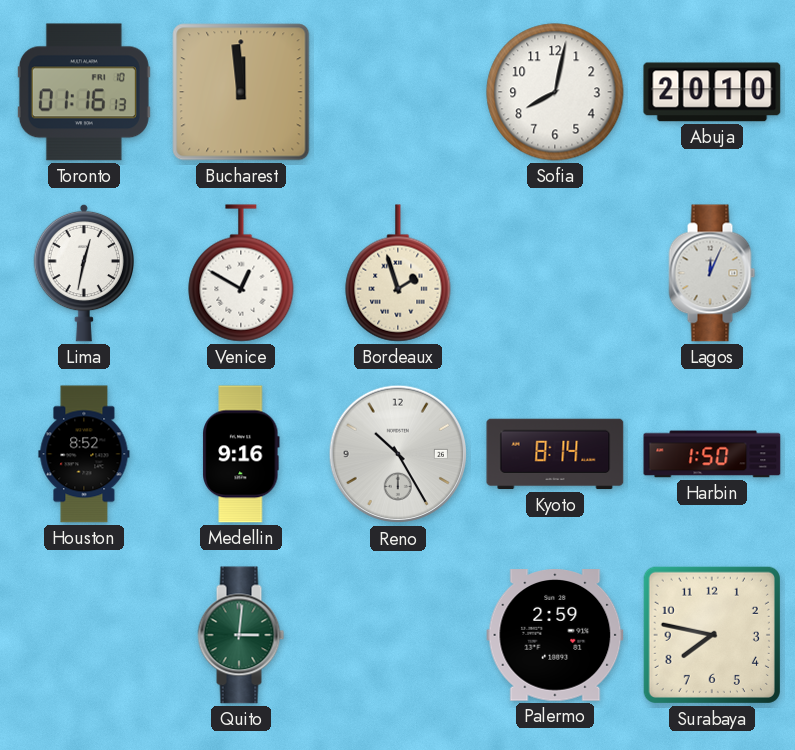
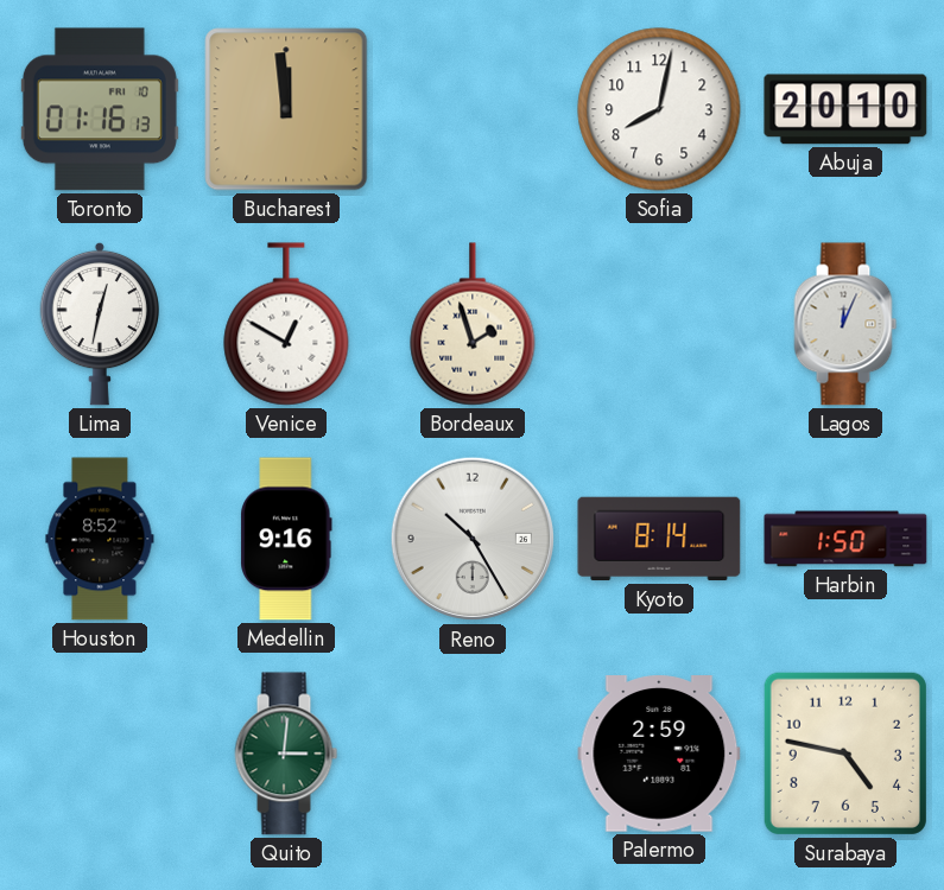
Surabaya: 7:47 -> 4:47
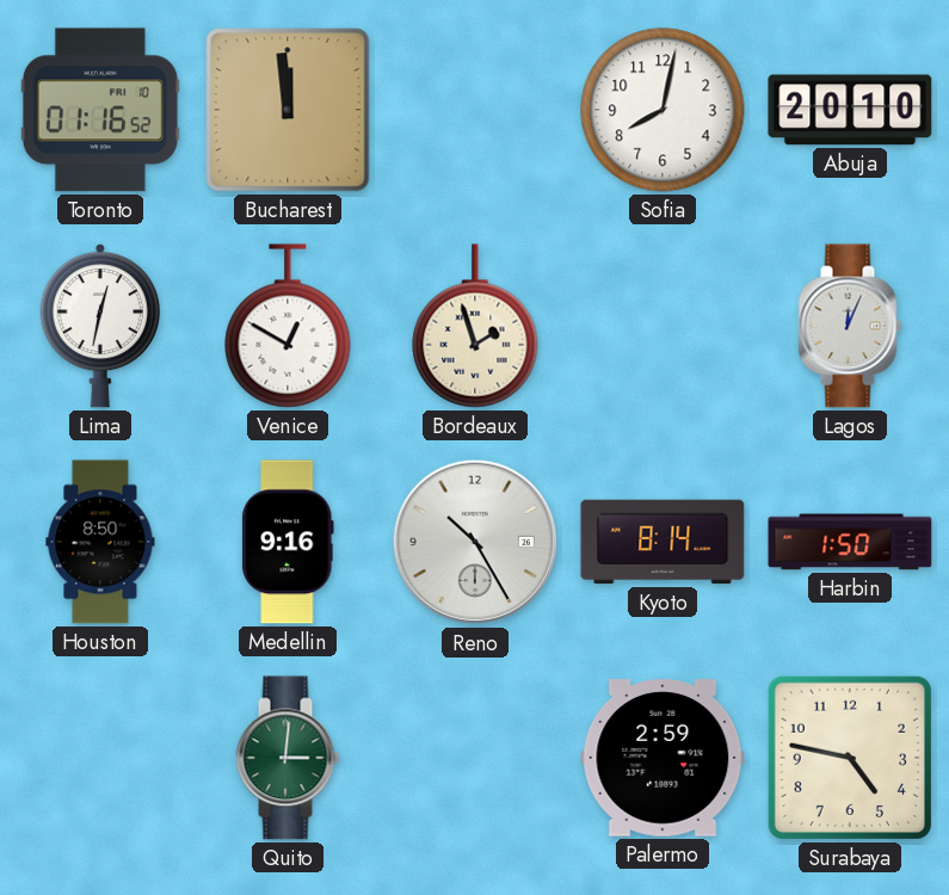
Toronto: 01:16:13 -> 01:16:52
Houston: 8:52 -> 8:50
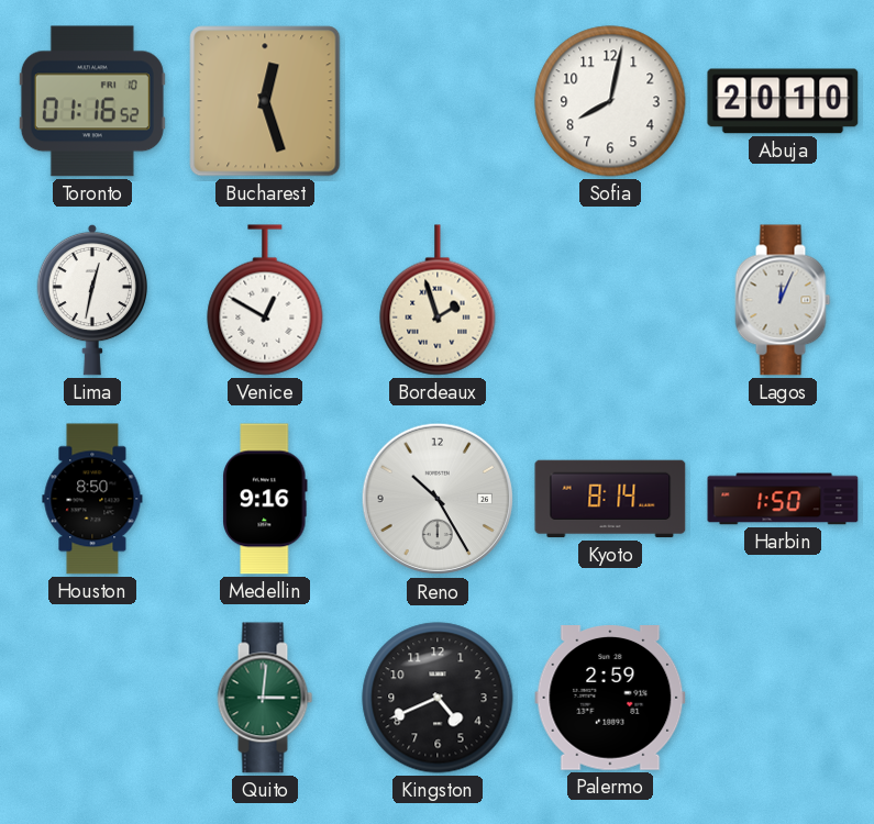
Bucharest: 11:59 -> 12:27
Kingston: none -> 4:41
Surabaya: 4:47 -> none
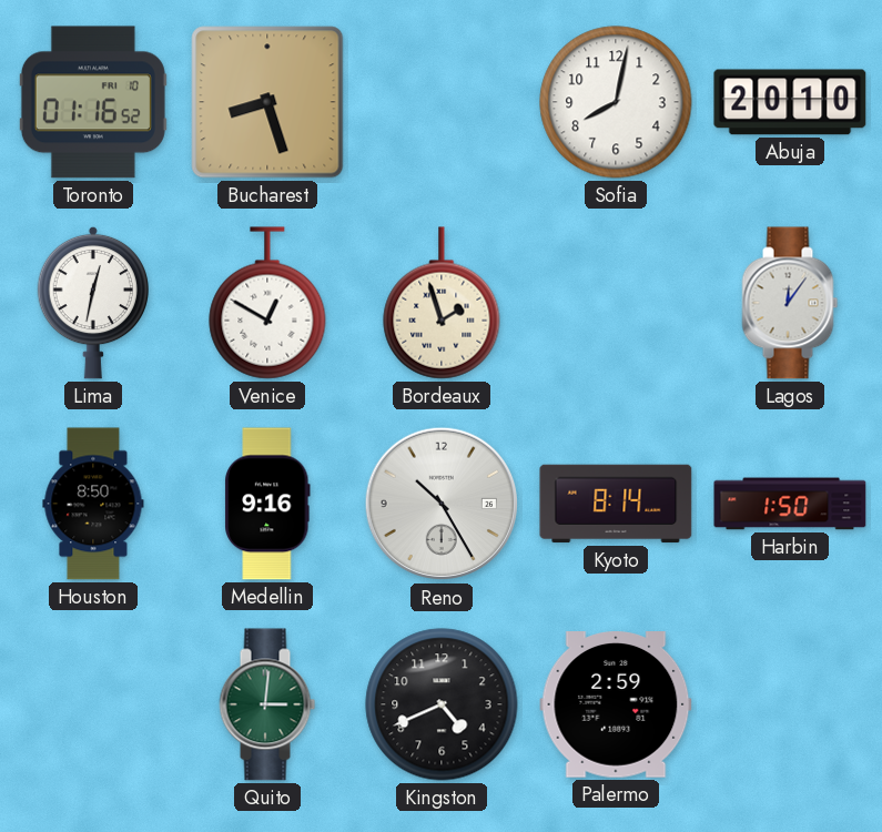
Bucharest: 12:27 -> 8:27
Lagos: 12:04 -> 12:06
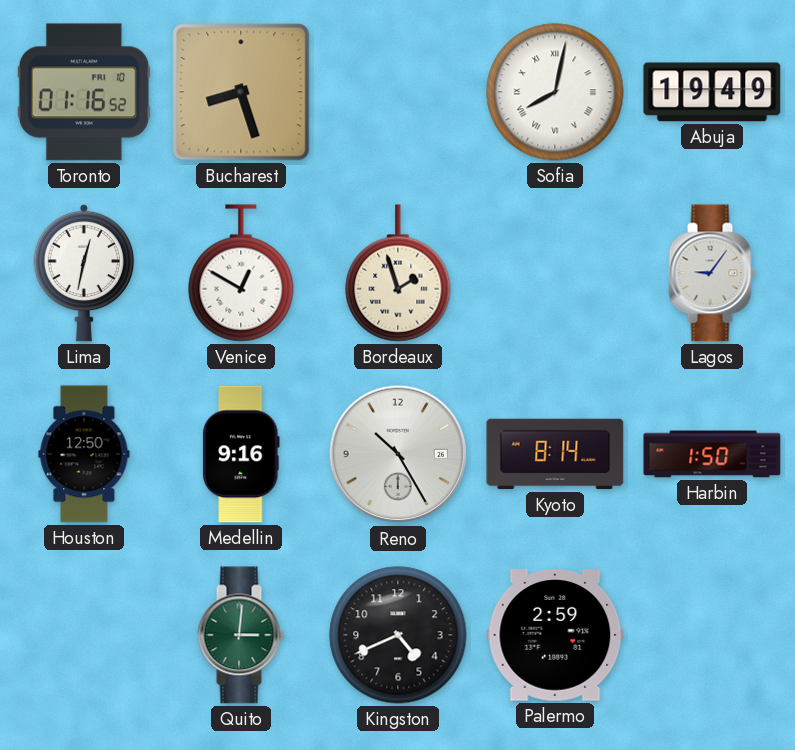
Sofia numerals: Arabic -> Roman
Abuja: 20:10 -> 19:49
Lagos: 12:06 -> 9:06
Houston: 8:50 -> 12:50
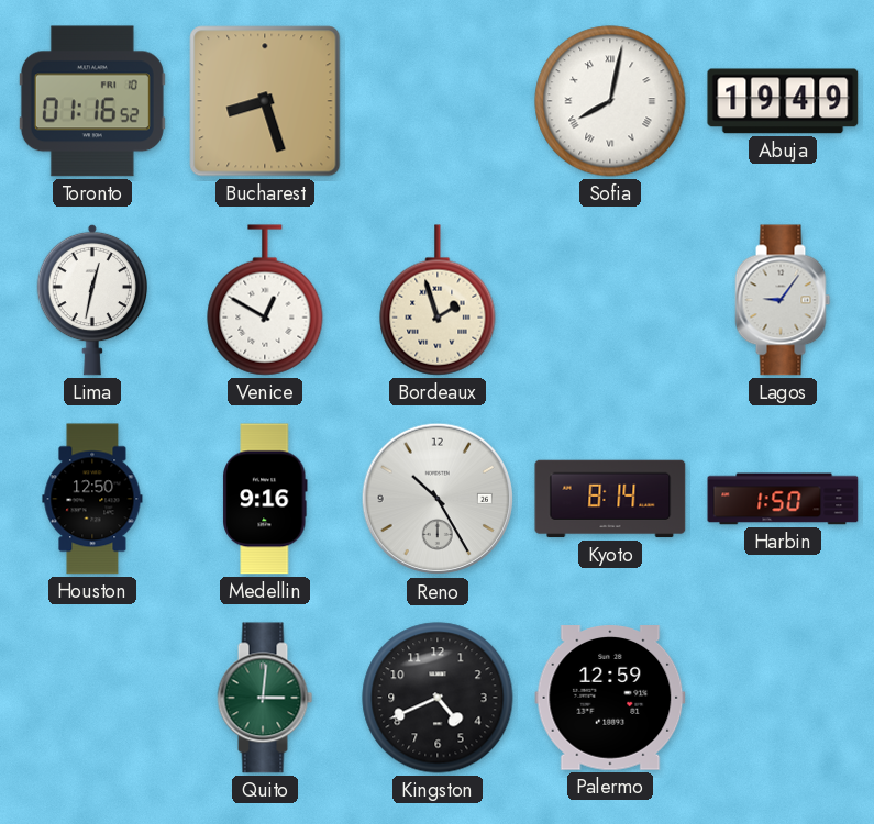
Palermo: 2:59 -> 12:59
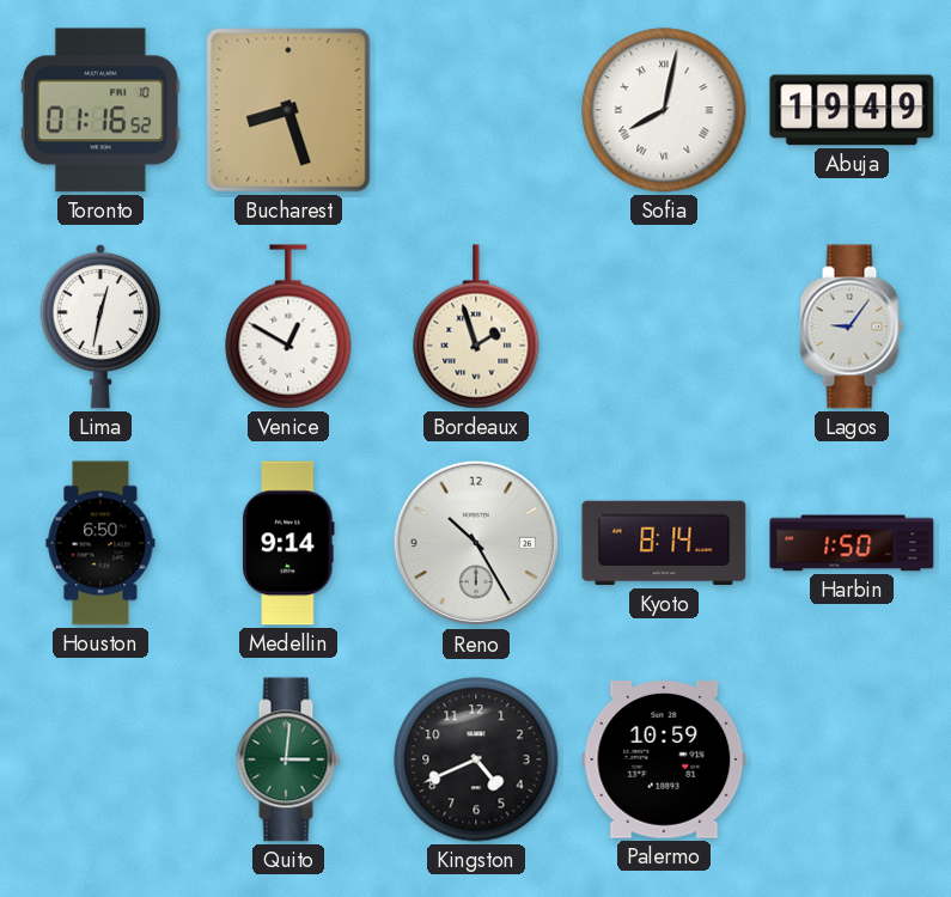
Houston: 12:50 -> 6:50
Medellin: 9:16 -> 9:14
Palermo: 12:59 -> 10:59
